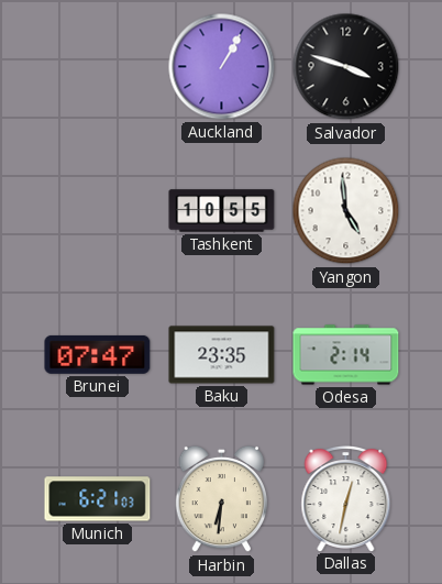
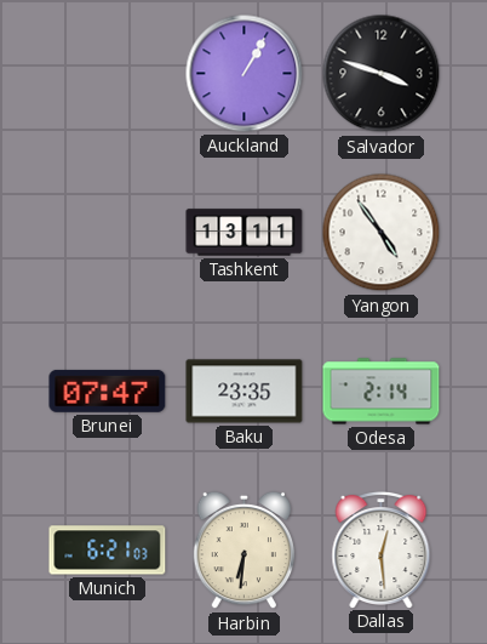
Tashkent: 10:55 -> 13:11
Yangon: 4:59 -> 4:54
Dallas: 12:32 -> 12:29
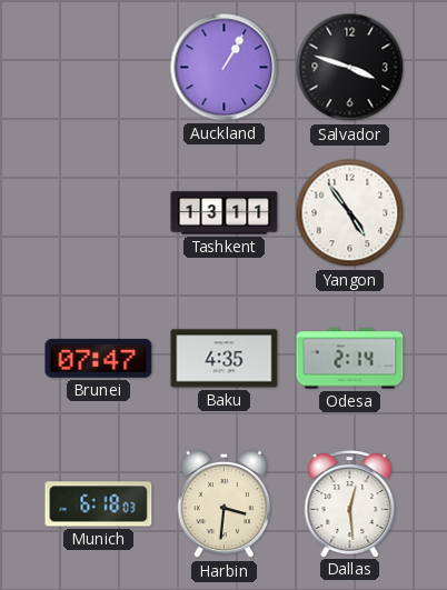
Baku: 23:35 -> 4:35
Munich: 6:21 -> 6:18
Harbin: 6:31 -> 3:31
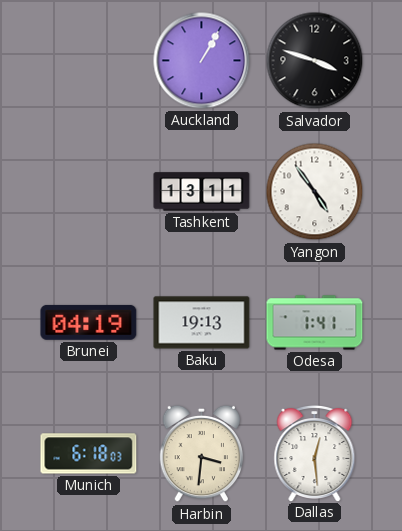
Brunei: 07:47 -> 04:19
Baku: 4:35 -> 19:13
Odesa: 2:14 -> 1:41
